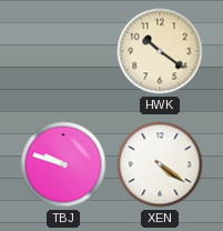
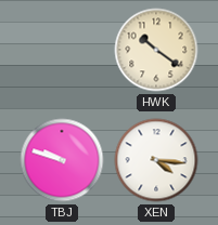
XEN: 4:21 -> 4:16
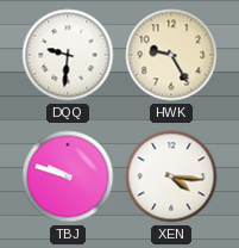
DQQ: none -> 9:31
HWK: 10:21 -> 9:25
